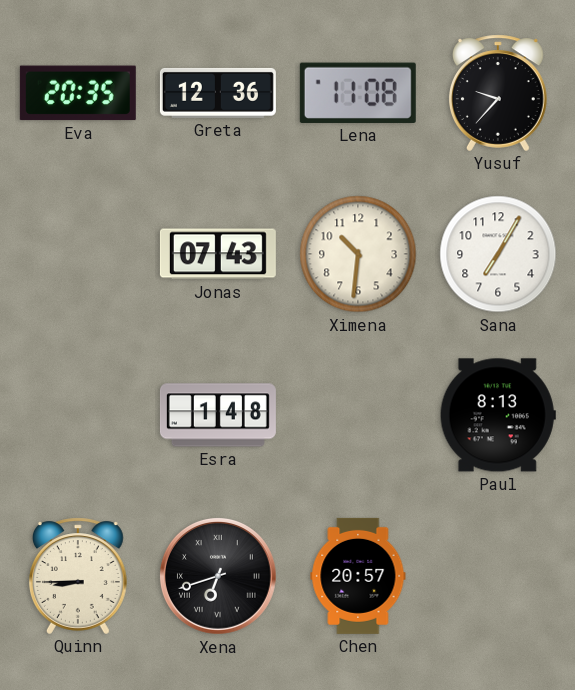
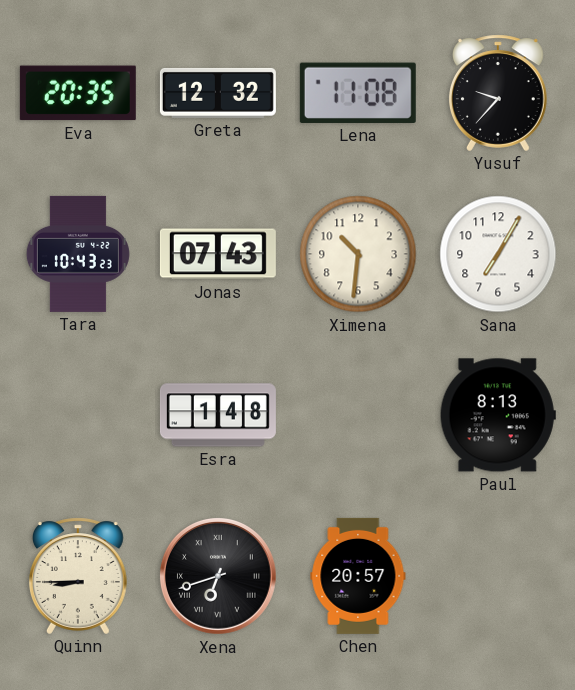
Greta: 12:36 -> 12:32
Tara: none -> 10:43
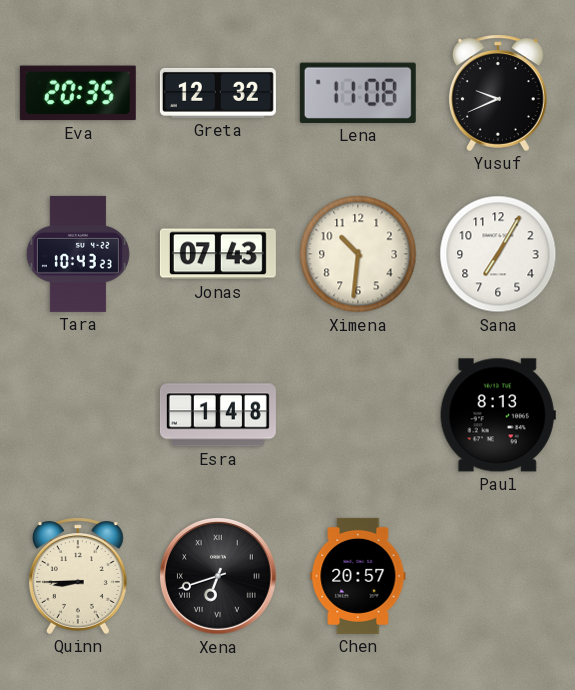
Yusuf: 9:37 -> 9:41
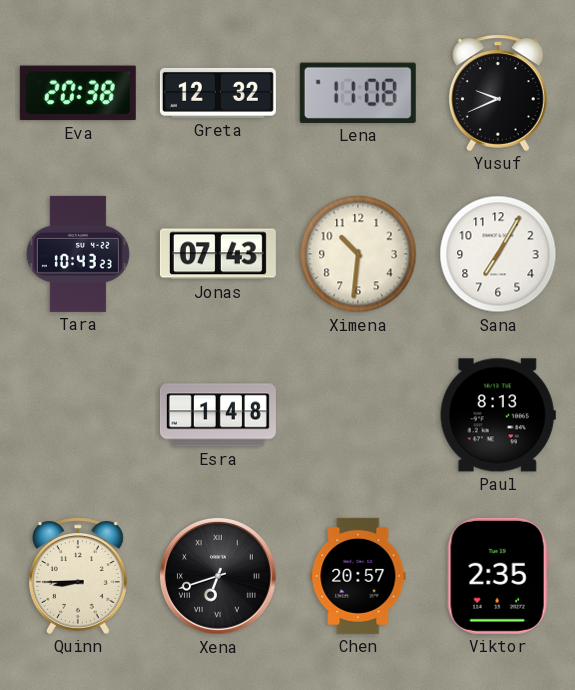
Eva: 20:35 -> 20:38
Viktor: none -> 2:35
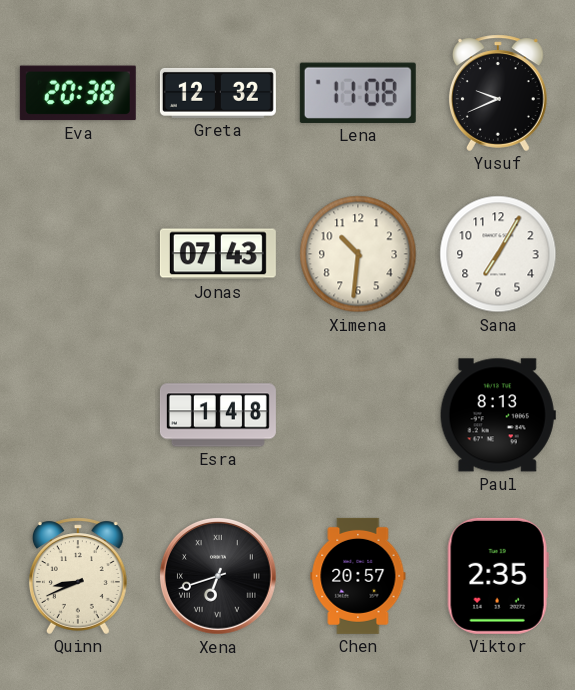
Tara: 10:43 -> none
Quinn: 8:45 -> 8:41
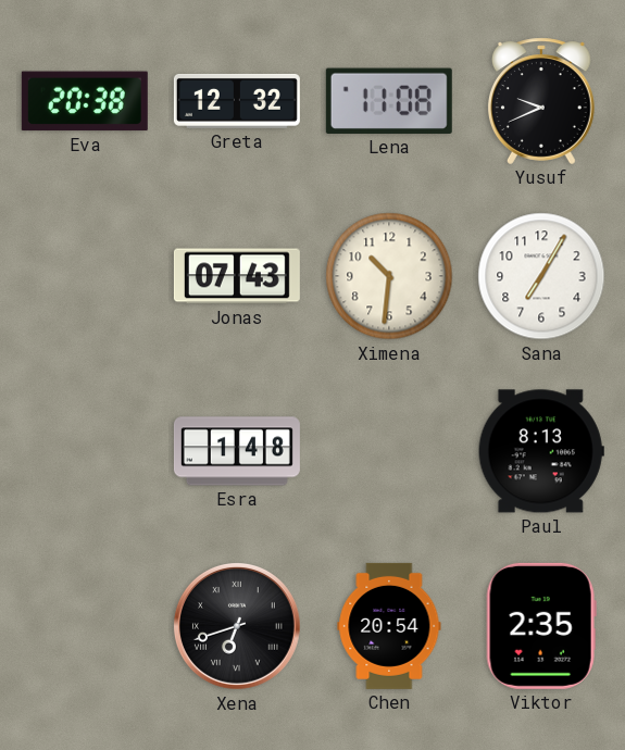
Quinn: 8:41 -> none
Chen: 20:57 -> 20:54
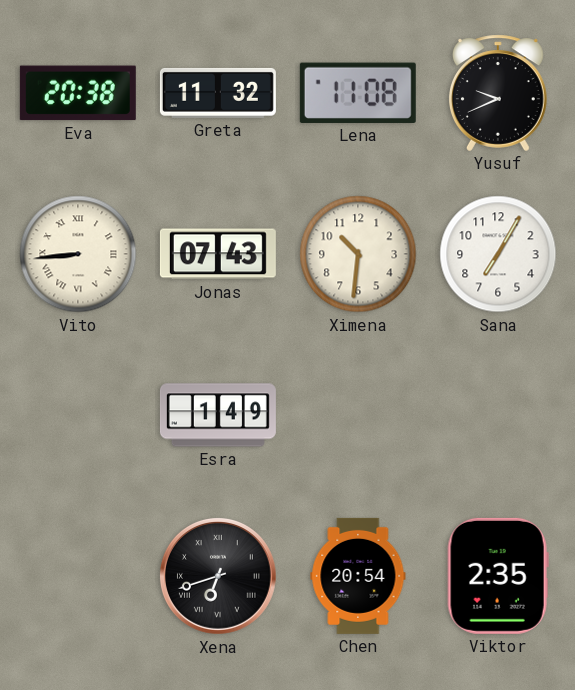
Greta: 12:32 -> 11:32
Vito: none -> 8:44
Esra: 1:48 -> 1:49
Paul: 8:13 -> none
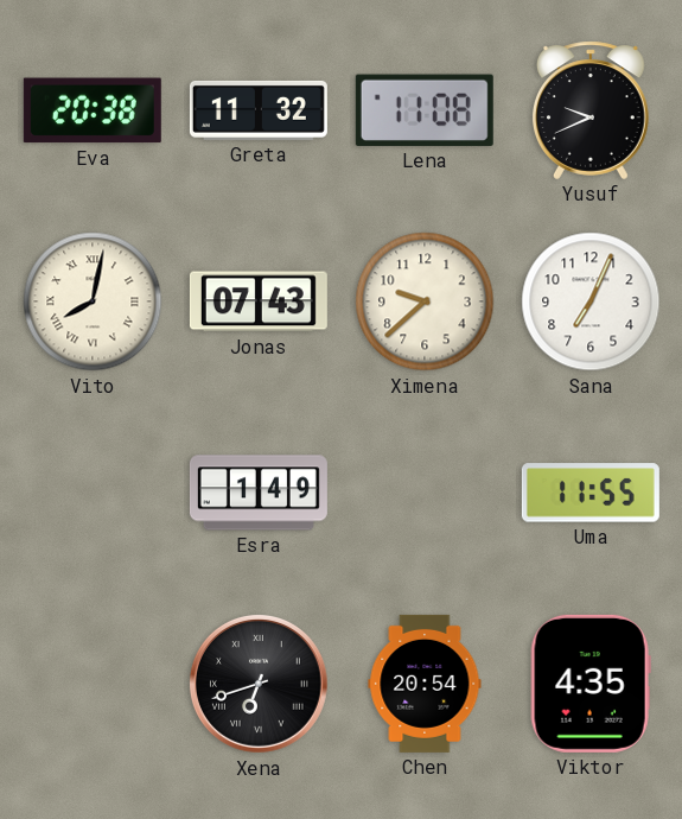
Vito: 8:44 -> 8:02
Ximena: 10:31 -> 9:38
Sana: 7:05 -> 7:04
Uma: none -> 11:55
Viktor: 2:35 -> 4:35
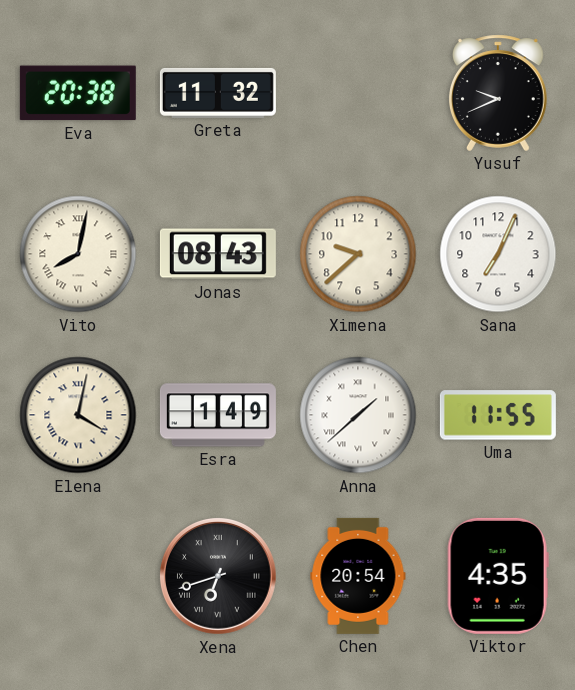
Lena: 11:08 -> none
Jonas: 07:43 -> 08:43
Elena: none -> 4:02
Anna: none -> 1:38
